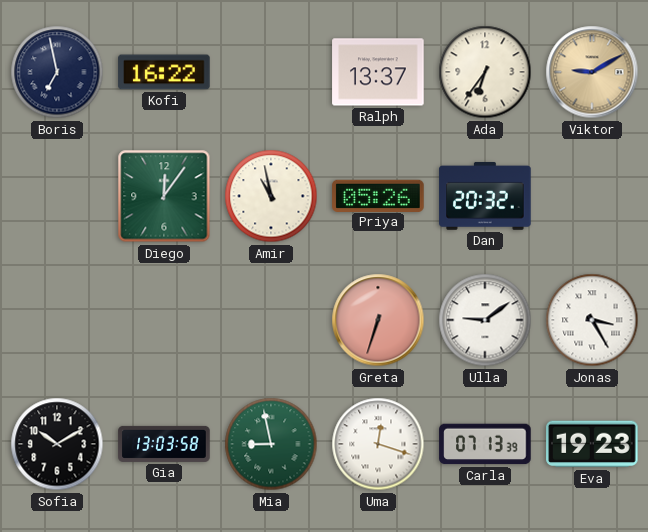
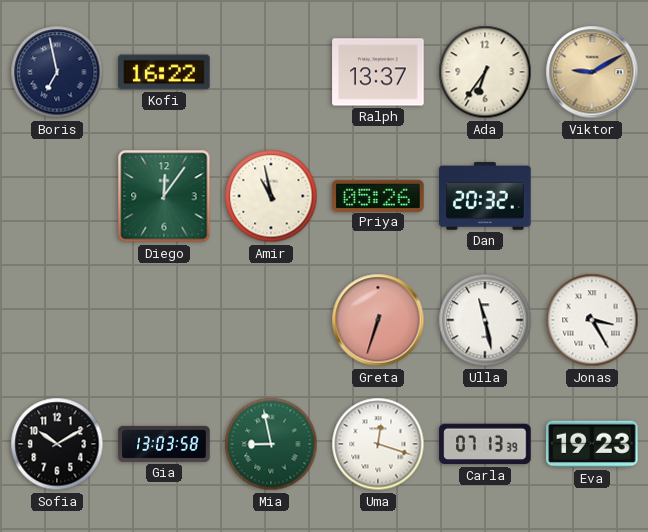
Ulla: 9:09 -> 11:28
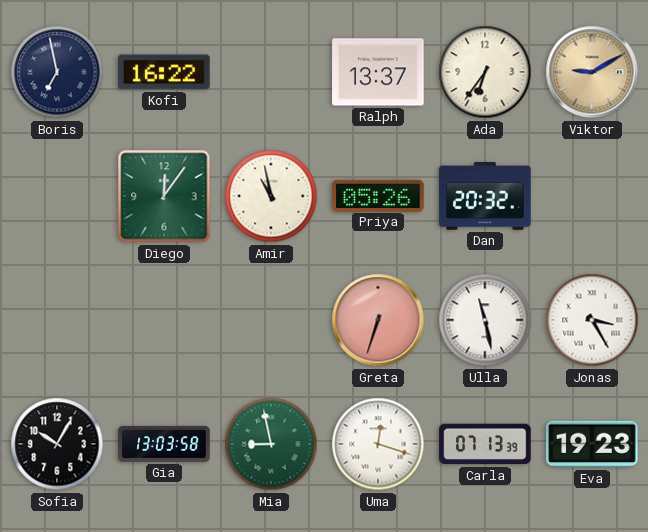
Sofia: 10:10 -> 10:05
